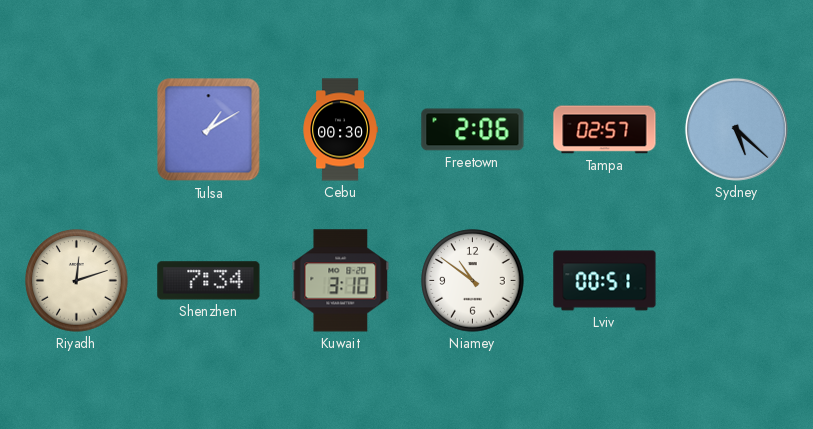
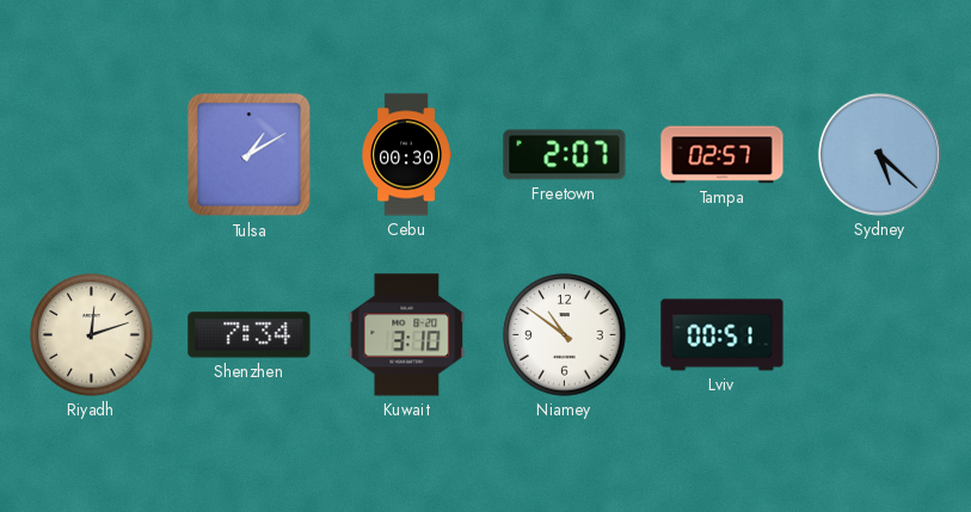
Freetown: 2:06 -> 2:07
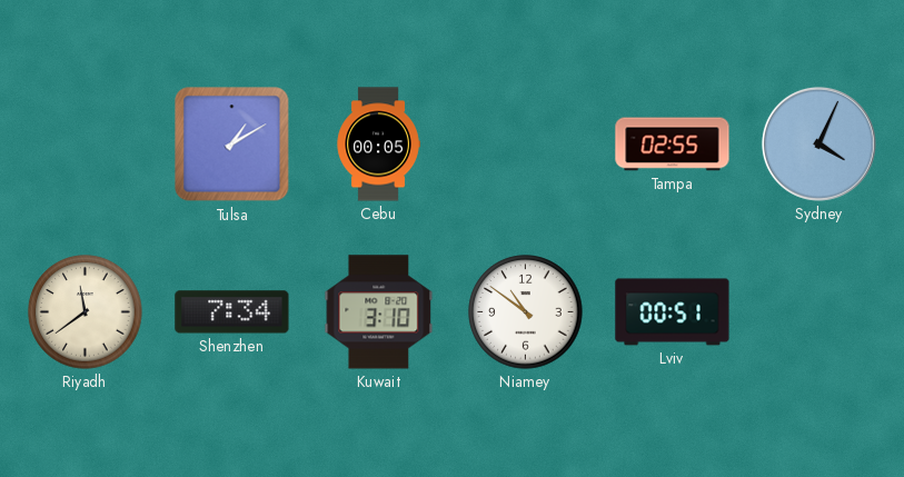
Cebu: 00:30 -> 00:05
Freetown: 2:07 -> none
Tampa: 02:57 -> 02:55
Sydney: 5:22 -> 4:04
Riyadh: 12:12 -> 11:39
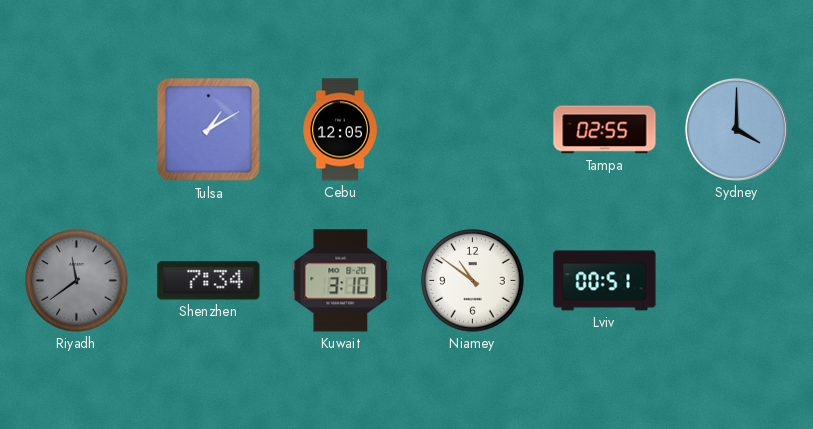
Cebu: 00:05 -> 12:05
Sydney: 4:04 -> 4:00
Riyadh dial: cream -> grey
